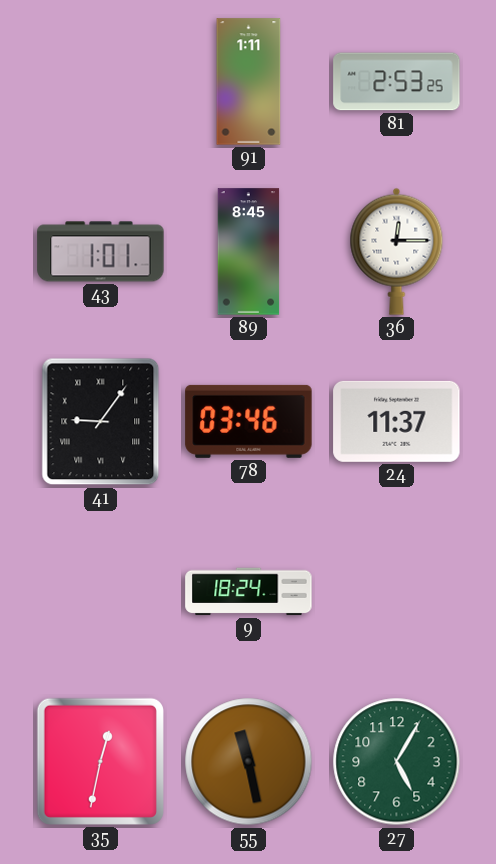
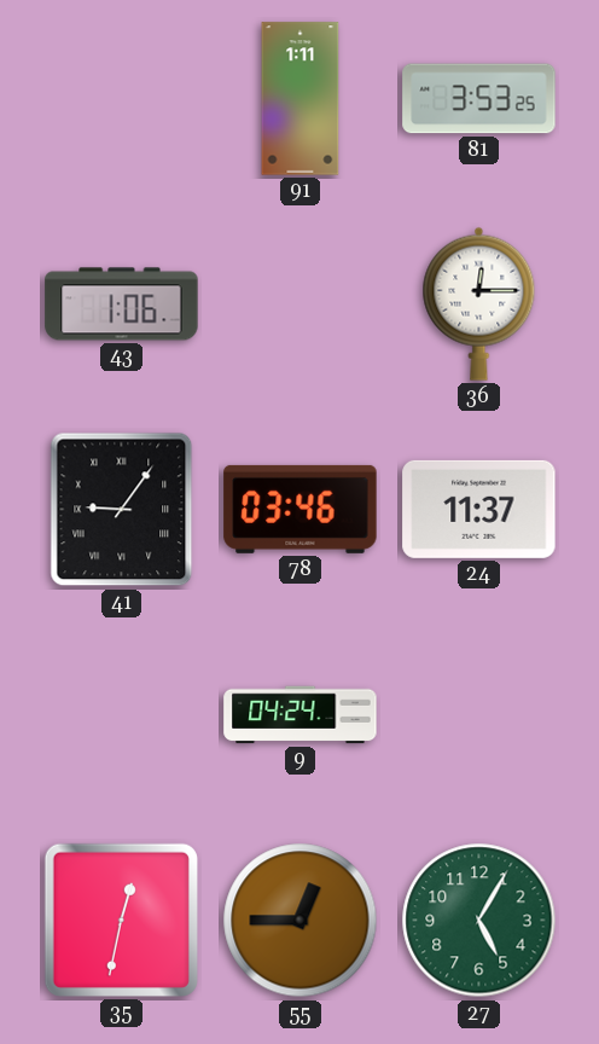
81: 2:53 -> 3:53
43: 1:01 -> 1:06
89: 8:45 -> none
9: 18:24 -> 04:24
55: 11:28 -> 12:45
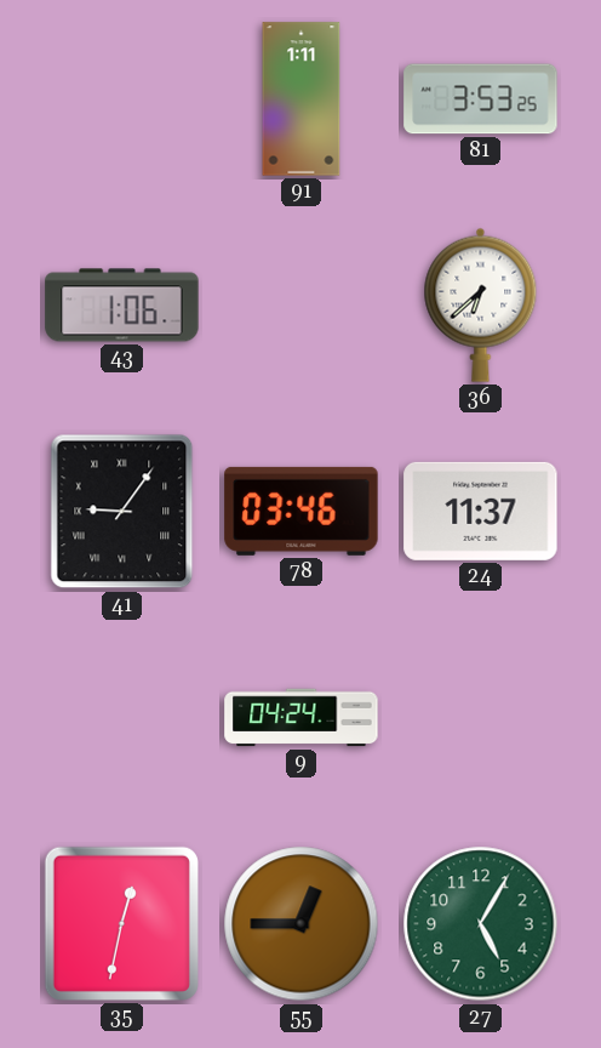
36: 12:15 -> 6:38
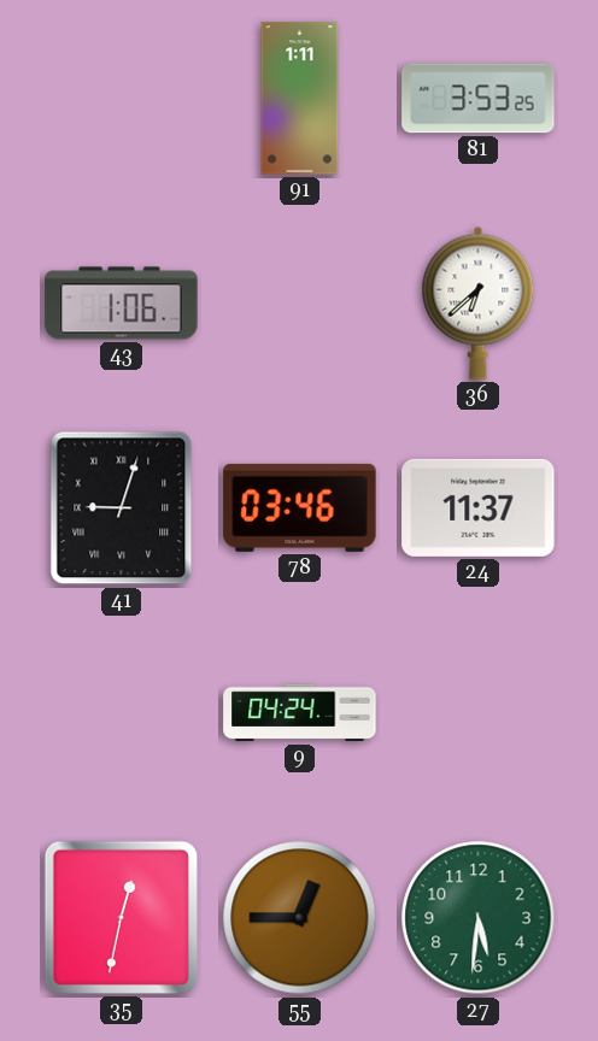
41: 9:06 -> 9:03
27: 5:05 -> 5:31
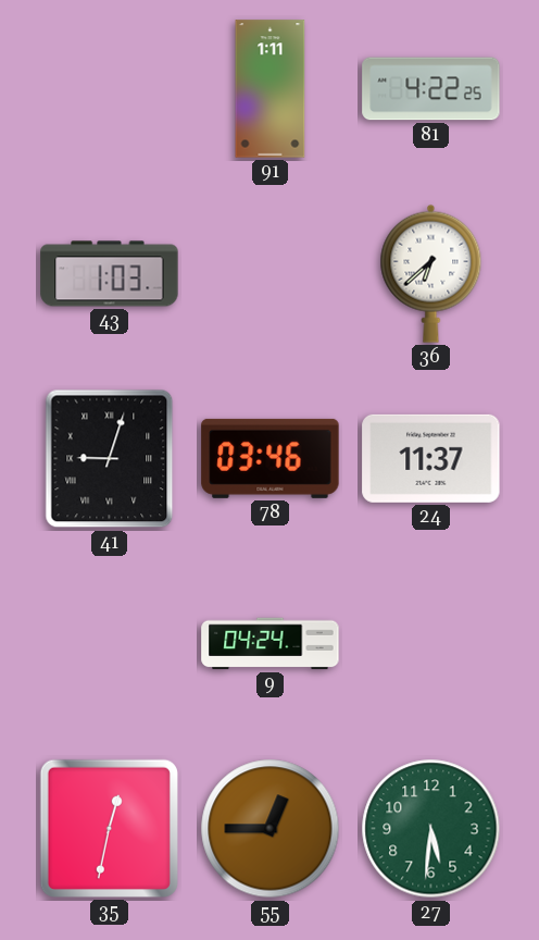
81: 3:53 -> 4:22
43: 1:06 -> 1:03
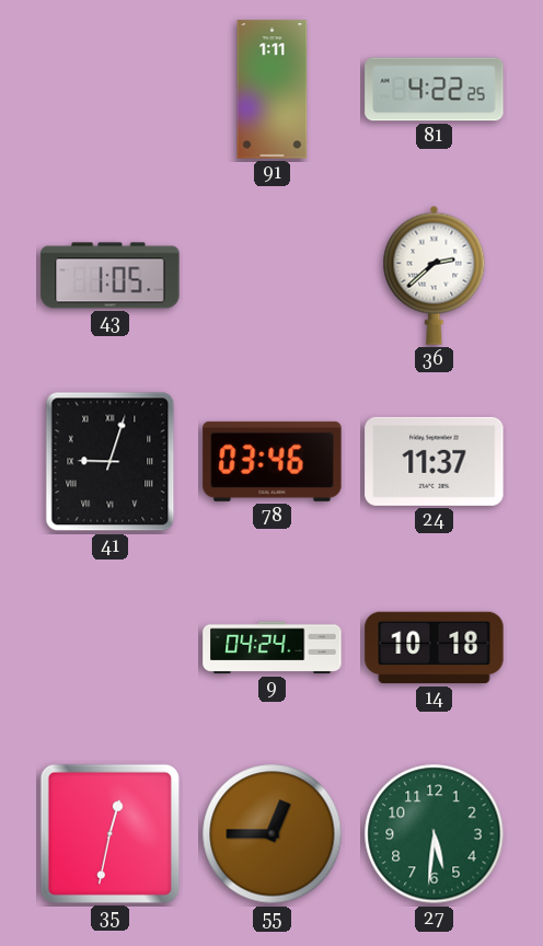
43: 1:03 -> 1:05
36: 6:38 -> 2:38
14: none -> 10:18
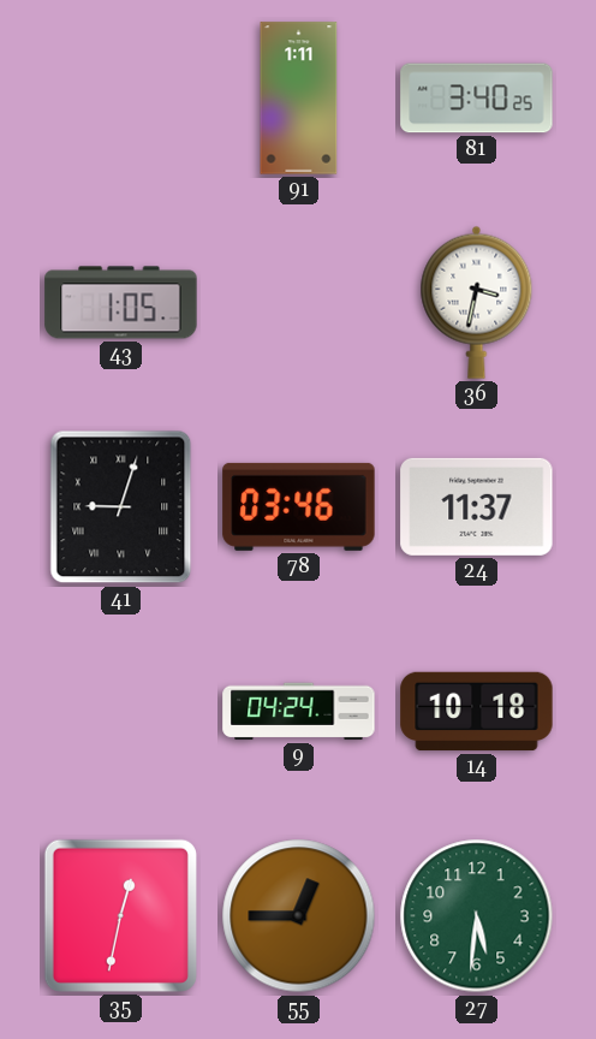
81: 4:22 -> 3:40
36: 2:38 -> 3:32
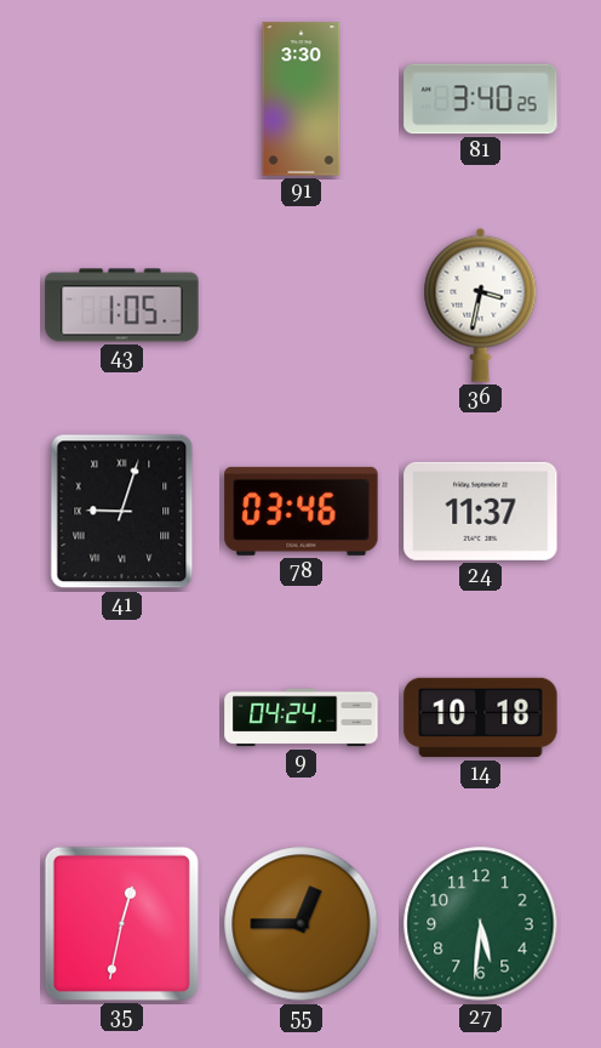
91: 1:11 -> 3:30
